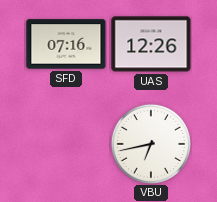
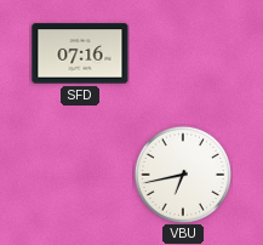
UAS: 12:26 -> none
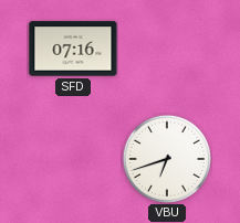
VBU: 6:43 -> 6:42
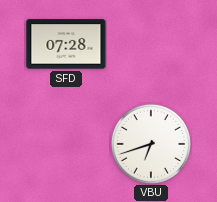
SFD: 07:16 -> 07:28
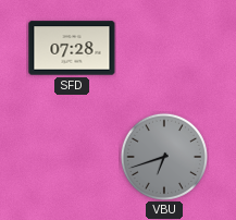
VBU dial: white -> grey
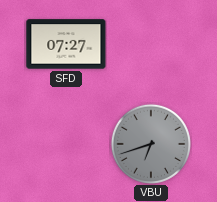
SFD: 07:28 -> 07:27
